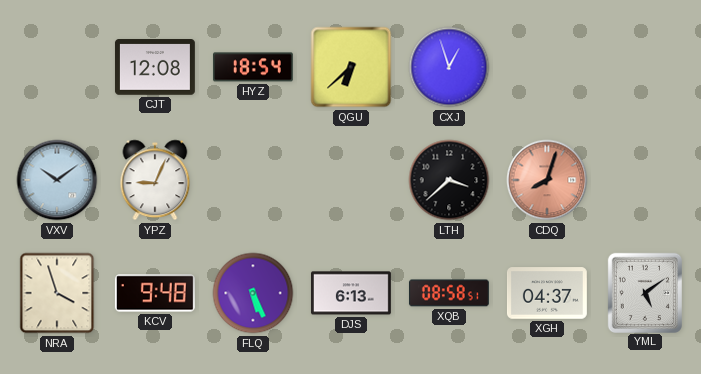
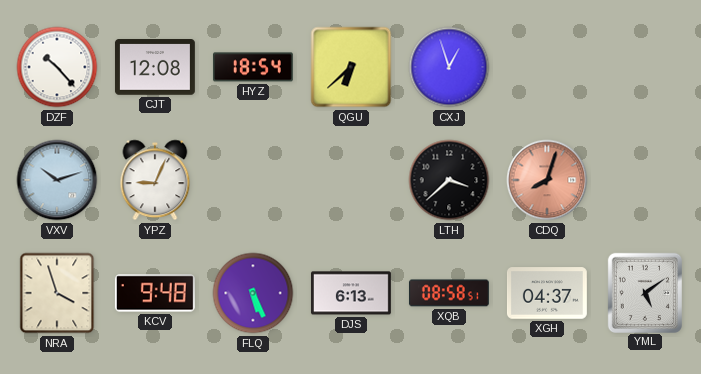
DZF: none -> 10:23
VXV: 10:09 -> 10:12
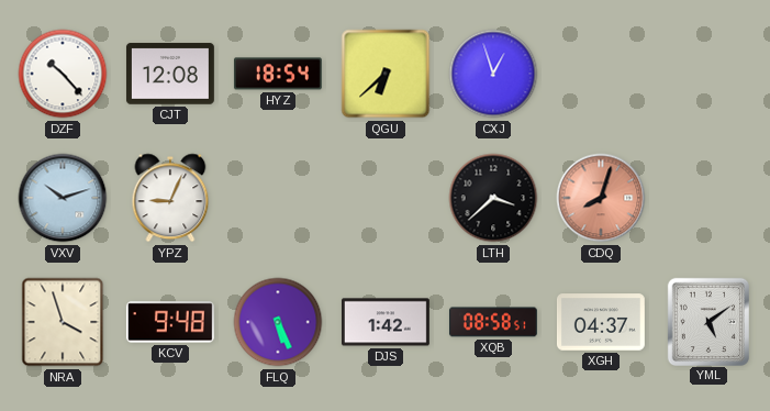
DJS: 6:13 -> 1:42
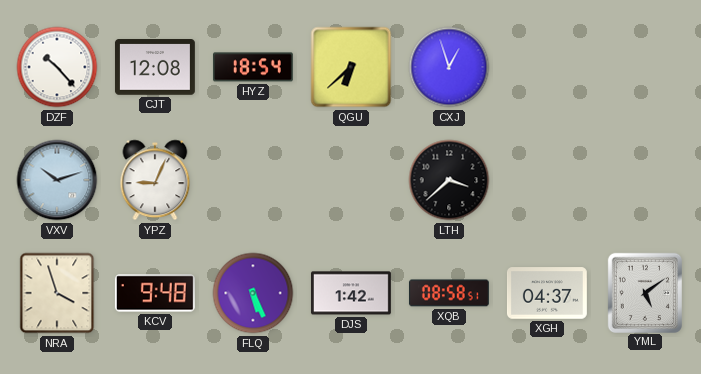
CDQ: 8:03 -> none
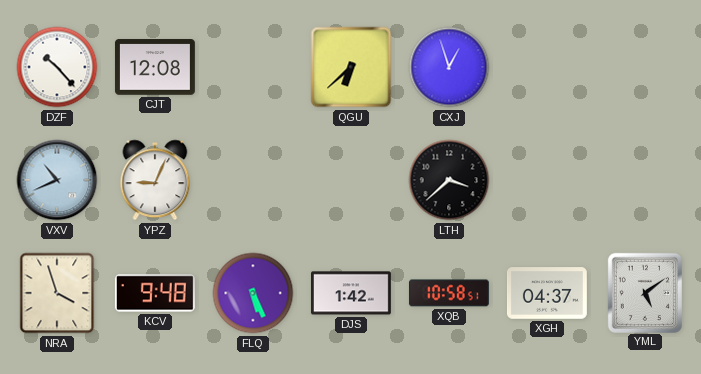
HYZ: 18:54 -> none
VXV: 10:12 -> 10:41
XQB: 08:58 -> 10:58
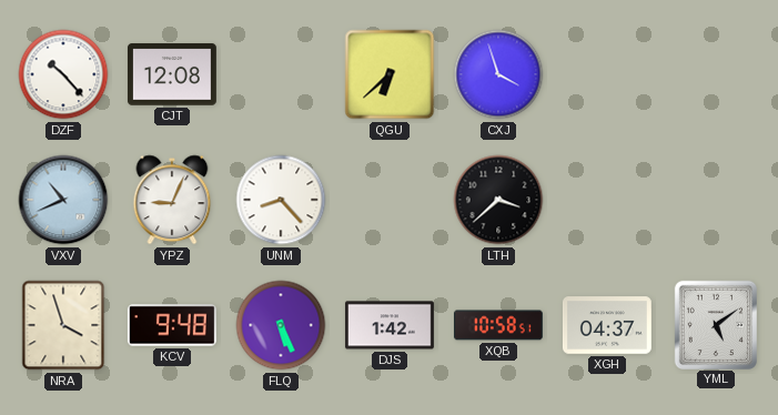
CXJ: 12:57 -> 3:57
UNM: none -> 8:23
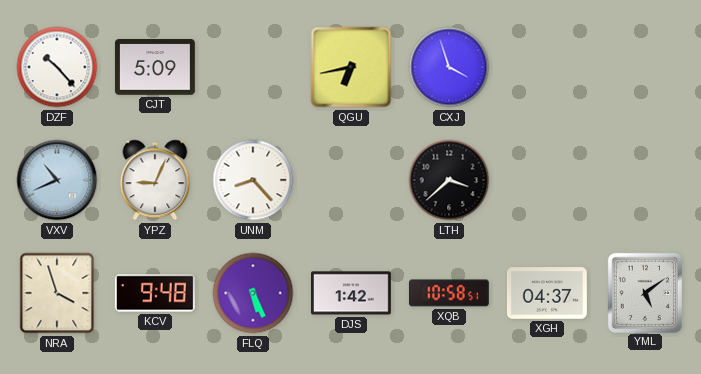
CJT: 12:08 -> 5:09
QGU: 6:38 -> 6:43
